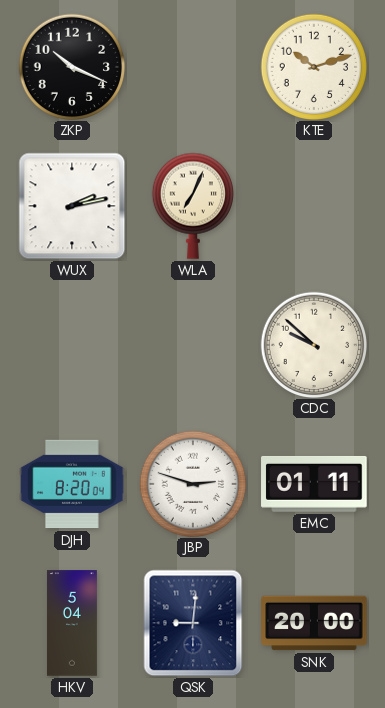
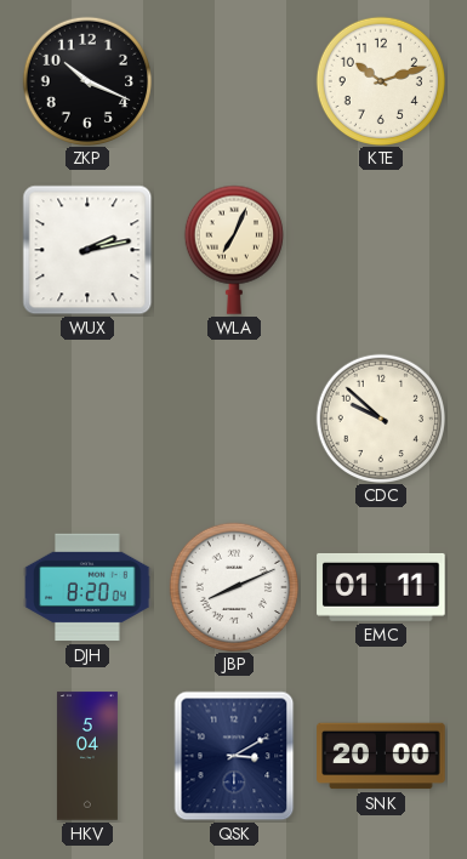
JBP: 2:48 -> 8:11
QSK: 9:01 -> 3:10
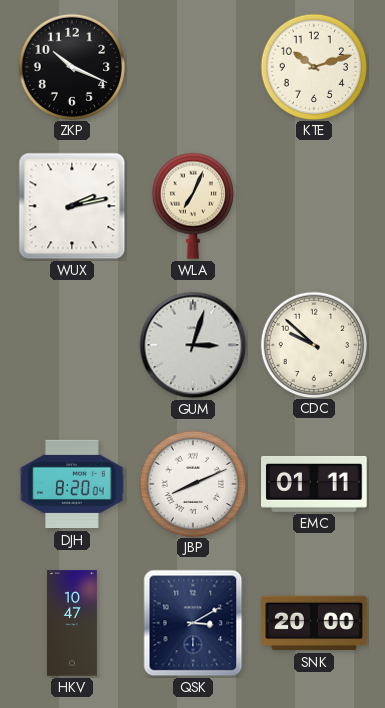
GUM: none -> 3:03
HKV: 5:04 -> 10:47
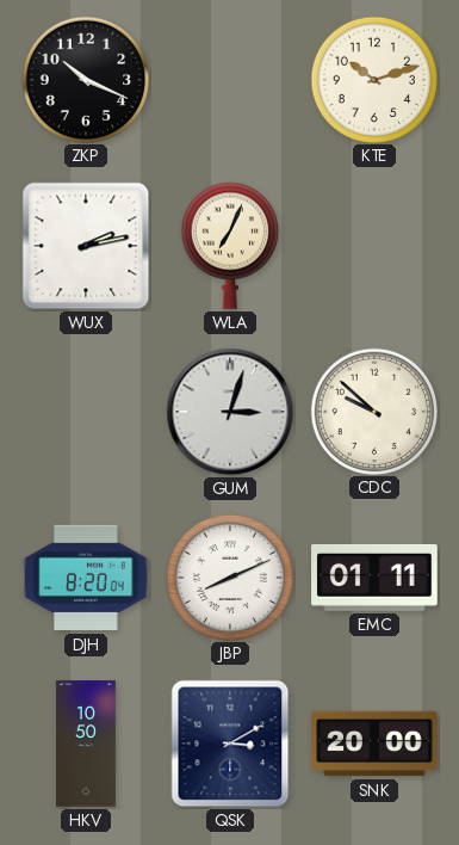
HKV: 10:47 -> 10:50
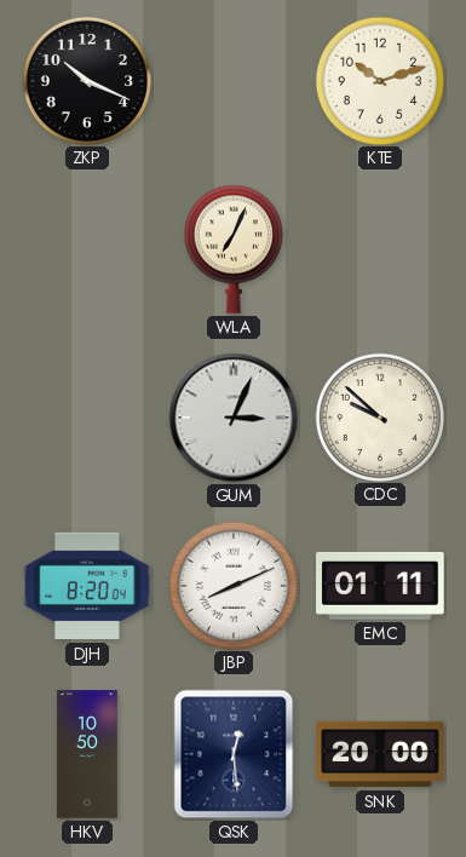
WUX: 2:13 -> none
GUM: 3:03 -> 3:04
QSK: 3:10 -> 12:29
